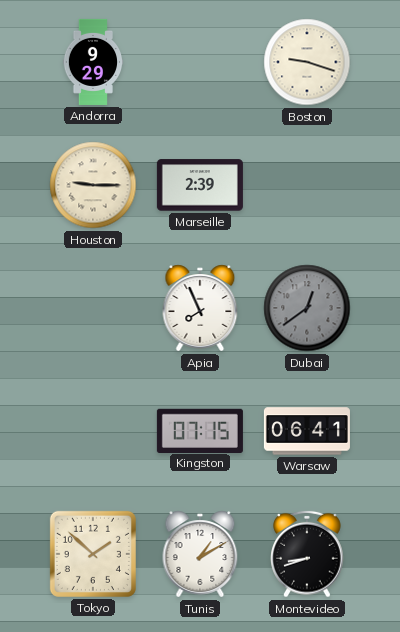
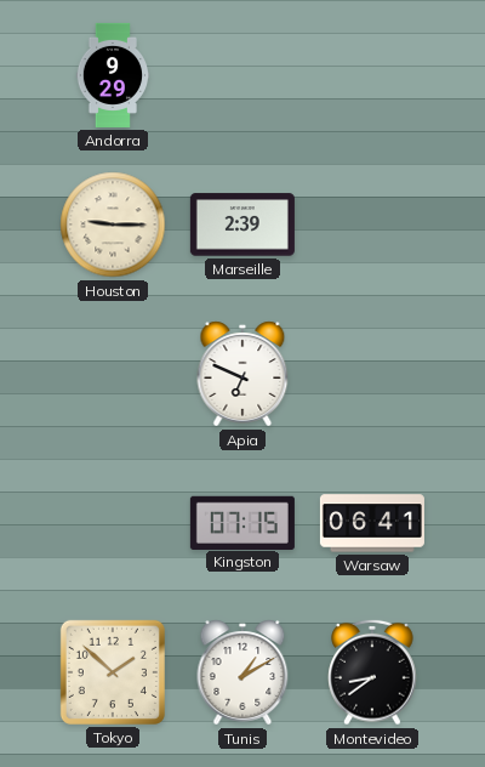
Boston: 9:18 -> none
Apia: 7:56 -> 6:49
Dubai: 12:39 -> none
Montevideo: 8:42 -> 8:39
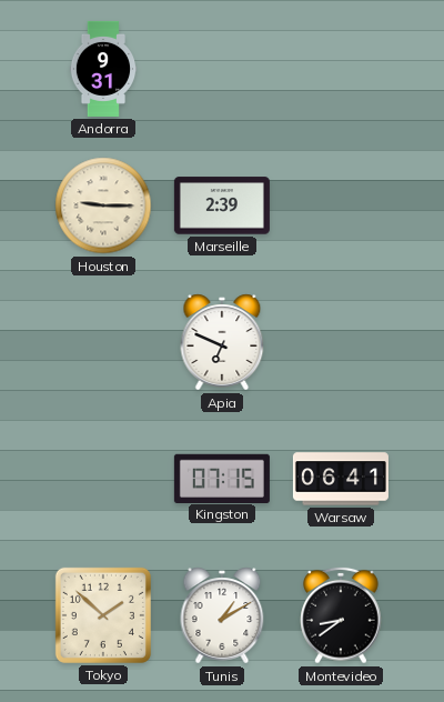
Andorra: 9:29 -> 9:31
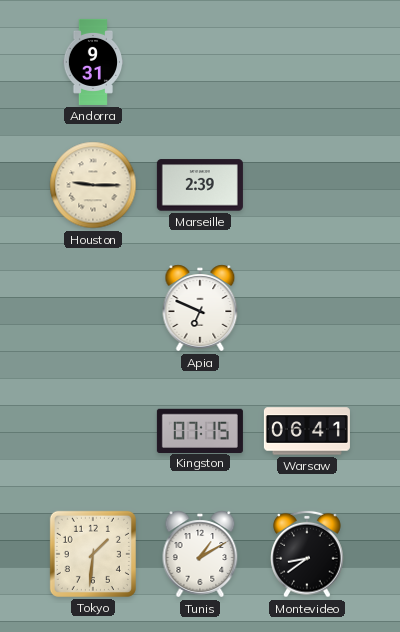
Tokyo: 1:52 -> 1:31
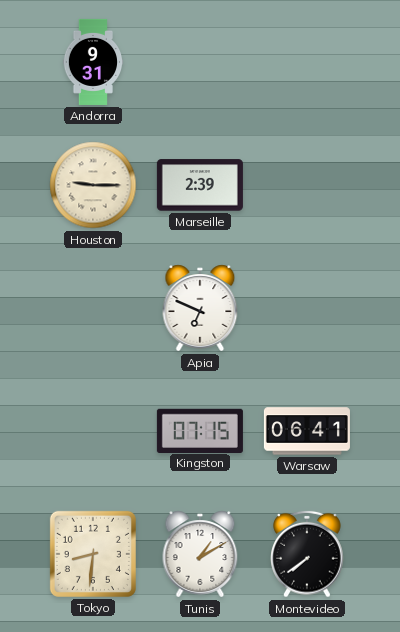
Tokyo: 1:31 -> 8:31
Montevideo: 8:39 -> 7:39
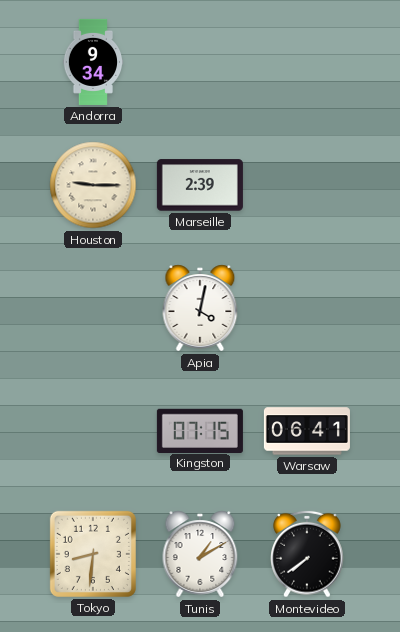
Andorra: 9:31 -> 9:34
Apia: 6:49 -> 4:02
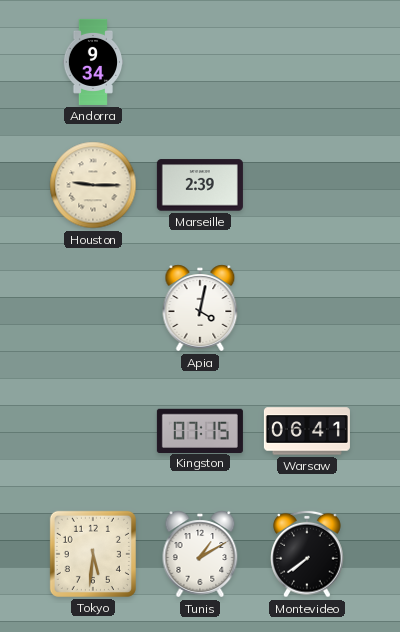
Tokyo: 8:31 -> 5:31
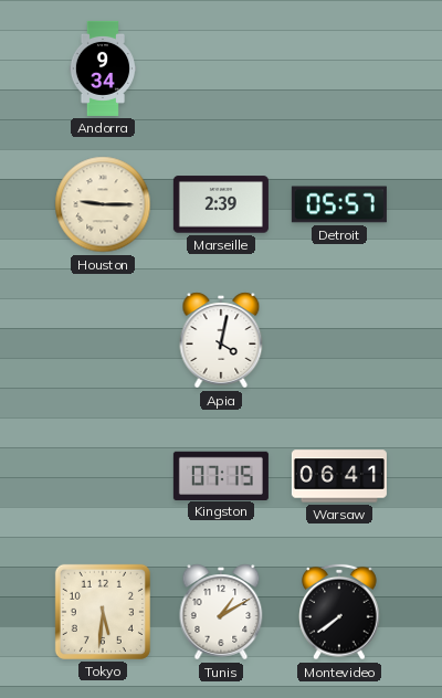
Detroit: none -> 05:57
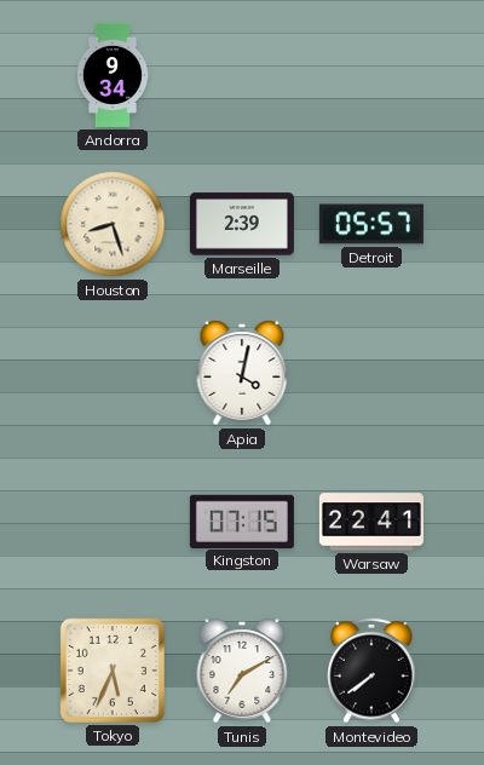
Houston: 9:15 -> 8:27
Warsaw: 06:41 -> 22:41
Tokyo: 5:31 -> 5:34
Tunis: 1:10 -> 7:10
